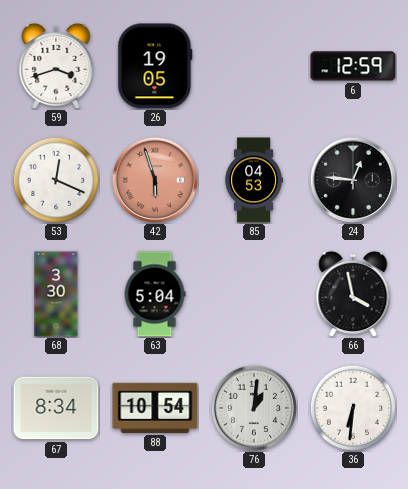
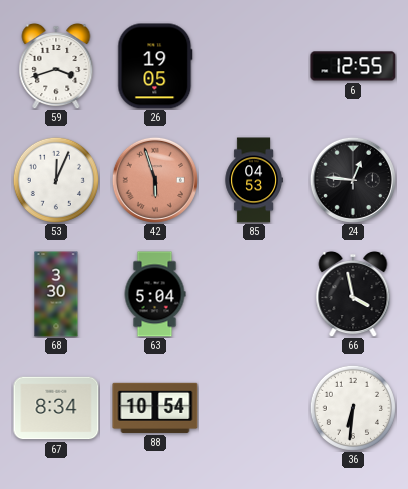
6: 12:59 -> 12:55
53: 12:19 -> 12:04
76: 1:01 -> none
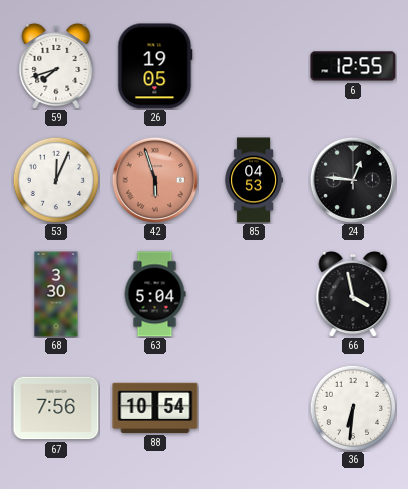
59: 3:42 -> 7:42
67: 8:34 -> 7:56
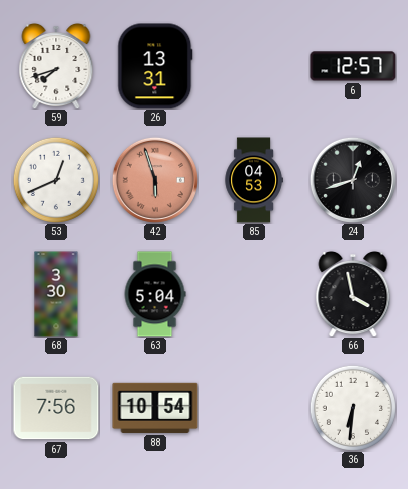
26: 19:05 -> 13:31
6: 12:55 -> 12:57
53: 12:04 -> 12:41
24: 12:46 -> 12:42
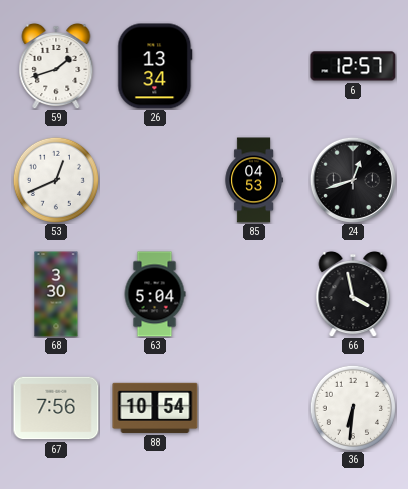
59: 7:42 -> 1:42
26: 13:31 -> 13:34
42: 5:57 -> none
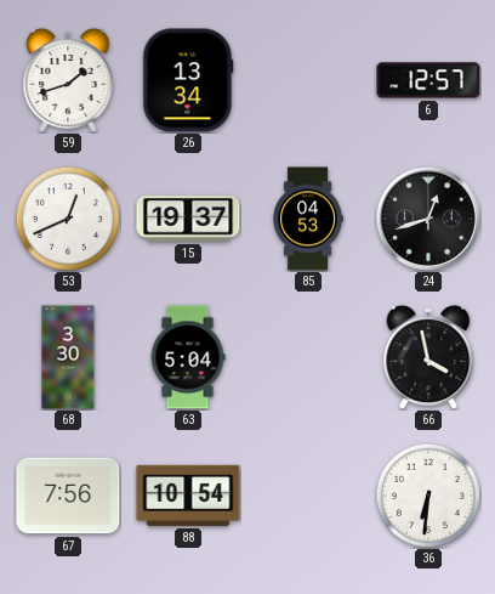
15: none -> 19:37
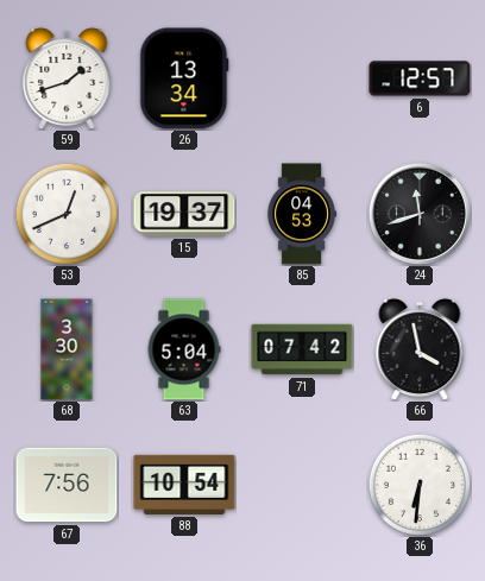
24: 12:42 -> 11:42
71: none -> 07:42
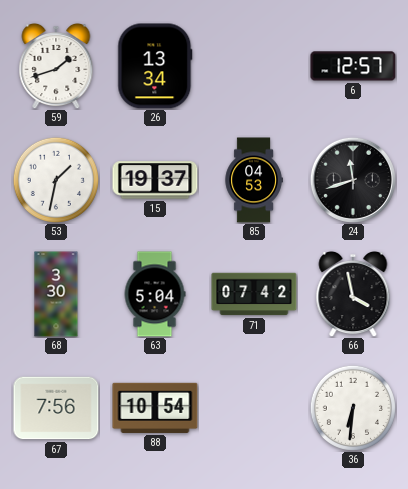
53: 12:41 -> 1:32
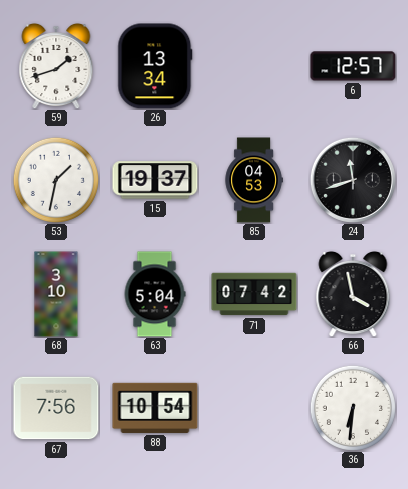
68: 3:30 -> 3:10
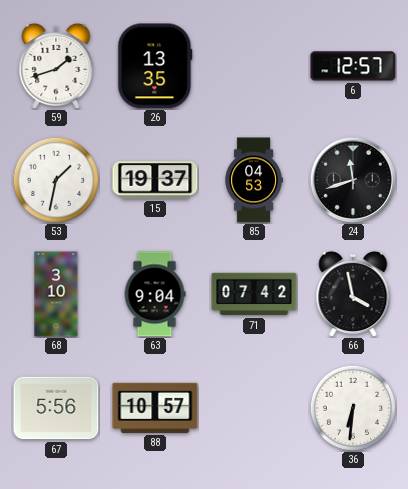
26: 13:34 -> 13:35
63: 5:04 -> 9:04
67: 7:56 -> 5:56
88: 10:54 -> 10:57
